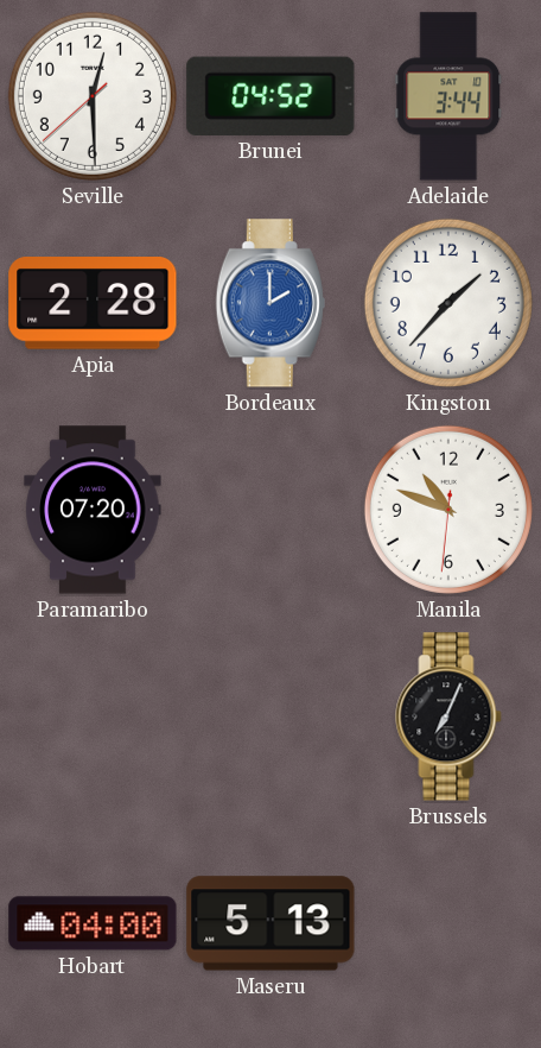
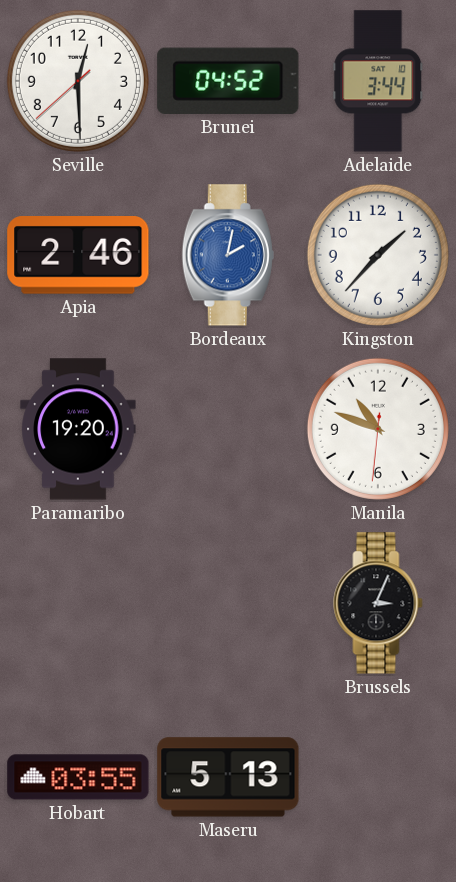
Apia: 2:28 -> 2:46
Bordeaux: 2:00 -> 2:02
Paramaribo: 07:20 -> 19:20
Brussels: 7:04 -> 3:04
Hobart: 04:00 -> 03:55
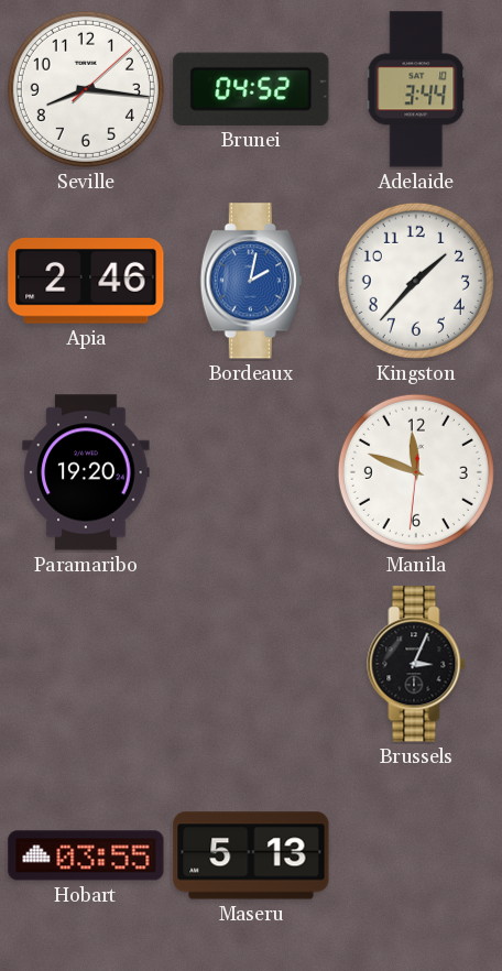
Seville: 12:29 -> 8:16
Manila: 10:48 -> 11:48
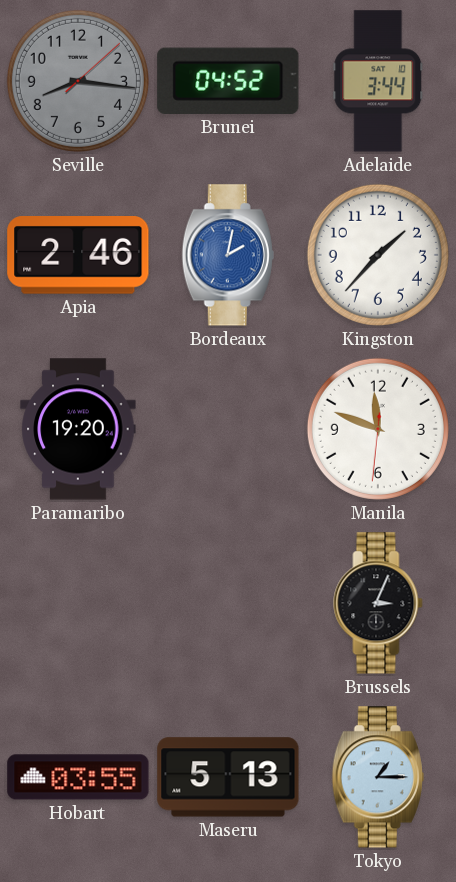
Seville dial: white -> grey
Tokyo: none -> 1:15
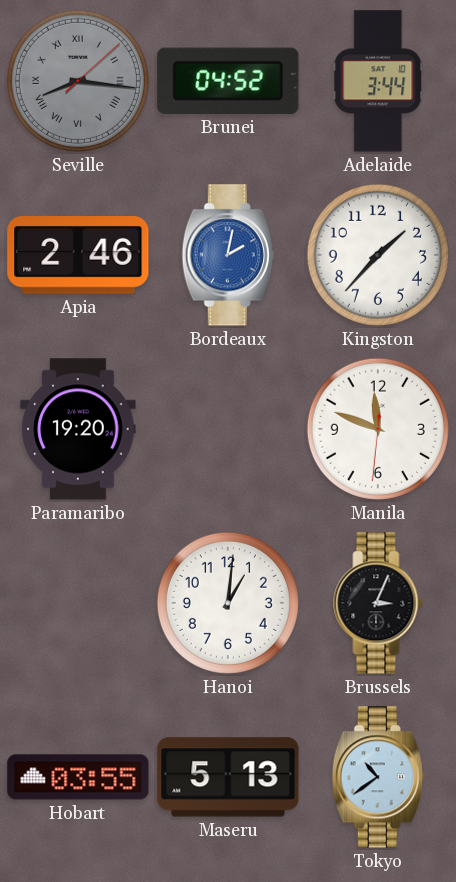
Seville numerals: Arabic -> Roman
Hanoi: none -> 1:01
Tokyo: 1:15 -> 10:39
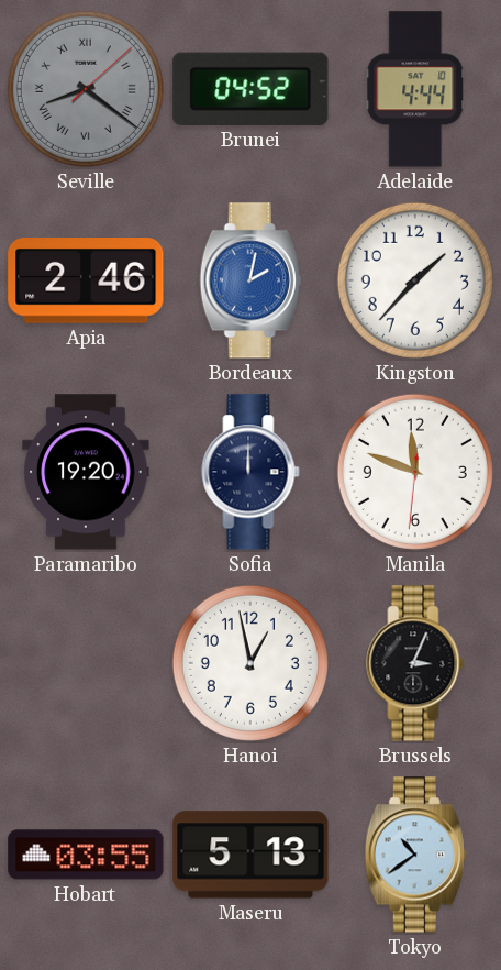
Seville: 8:16 -> 8:21
Adelaide: 3:44 -> 4:44
Sofia: none -> 12:00
Hanoi: 1:01 -> 12:58
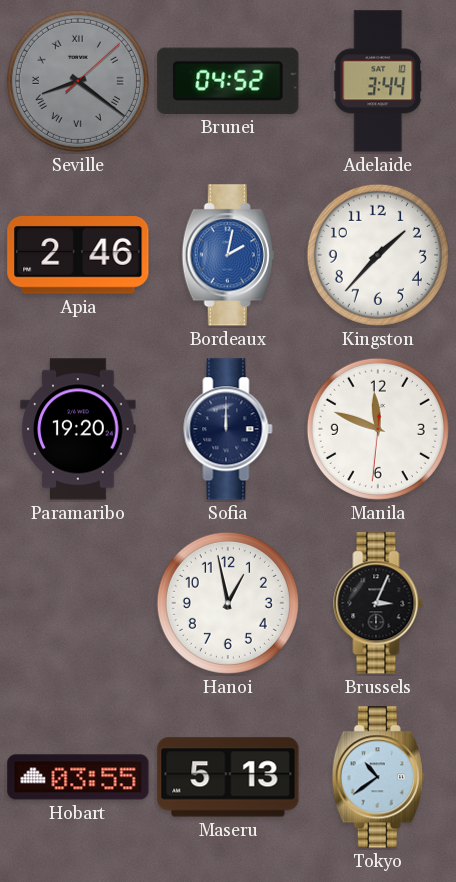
Adelaide: 4:44 -> 3:44
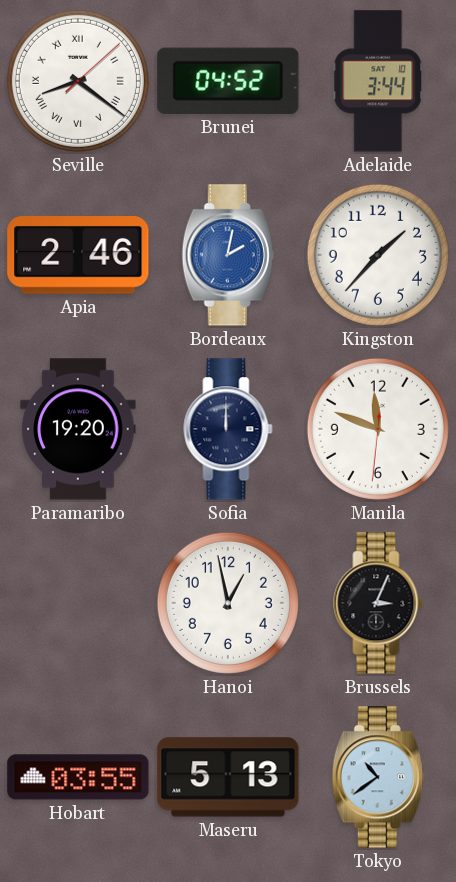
Seville dial: grey -> white
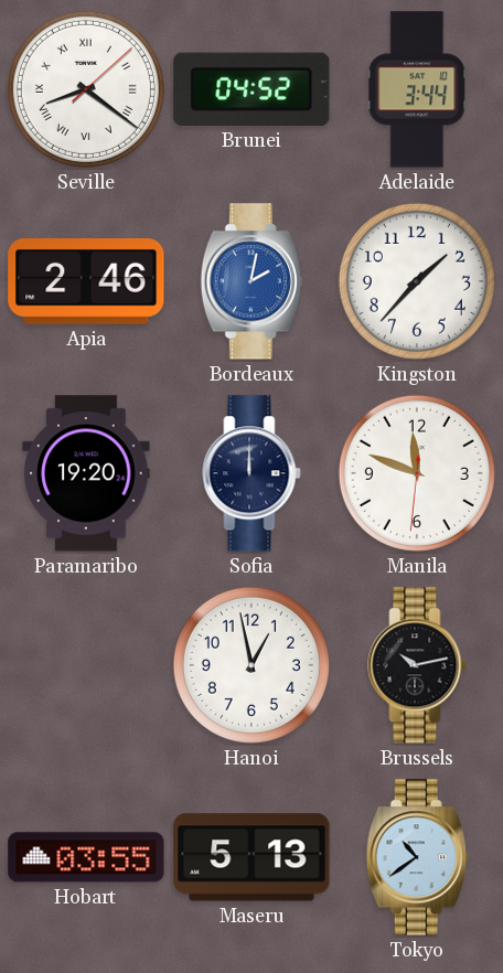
Brussels: 3:04 -> 10:13
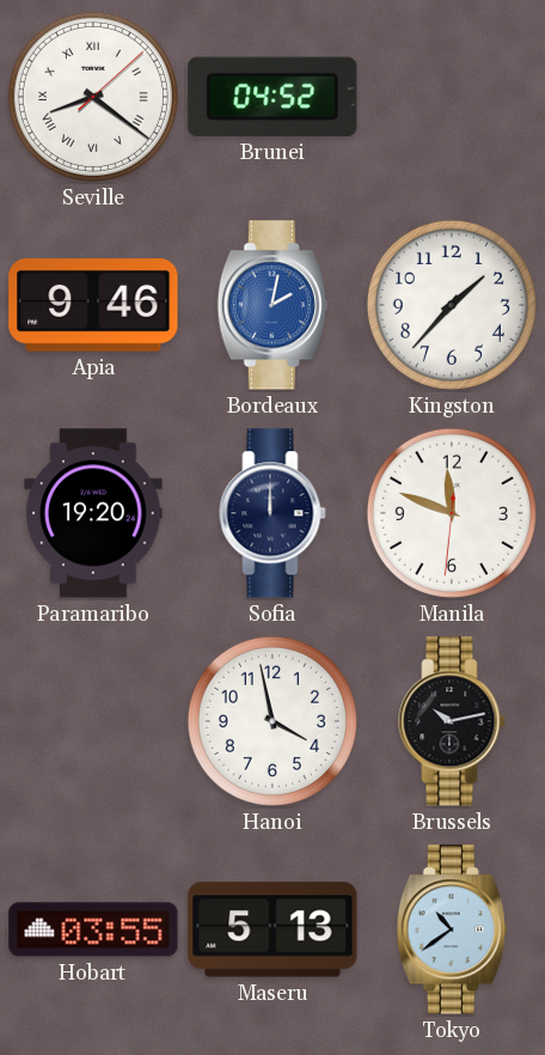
Adelaide: 3:44 -> none
Apia: 2:46 -> 9:46
Hanoi: 12:58 -> 3:58
